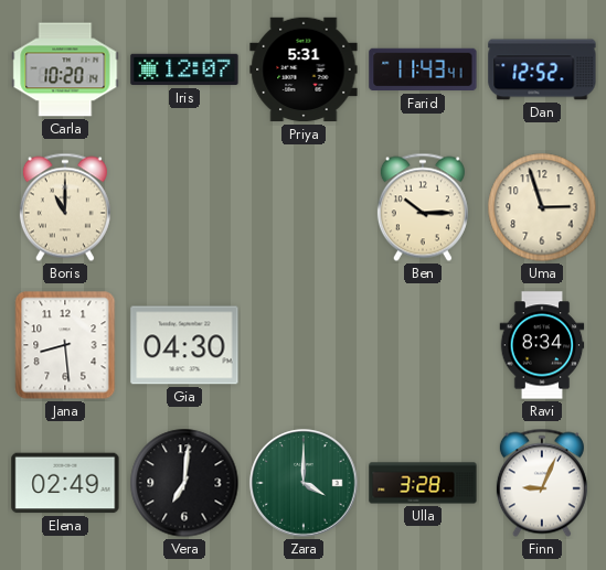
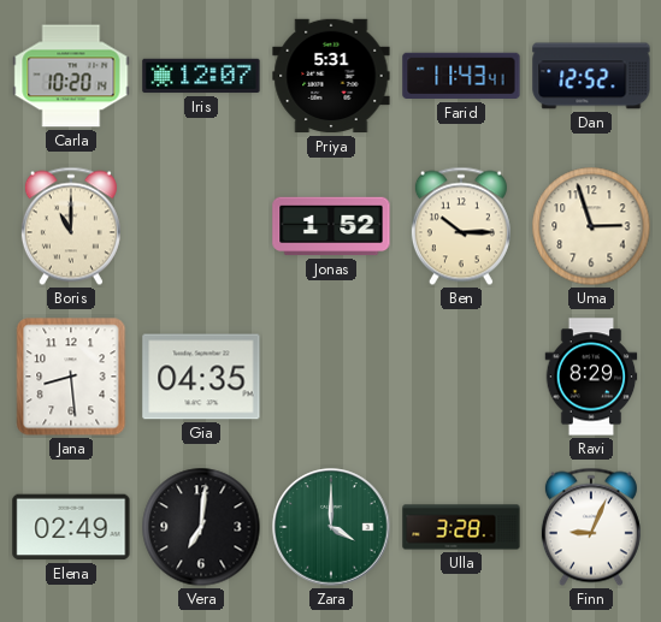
Jonas: none -> 1:52
Gia: 04:30 -> 04:35
Ravi: 8:34 -> 8:29
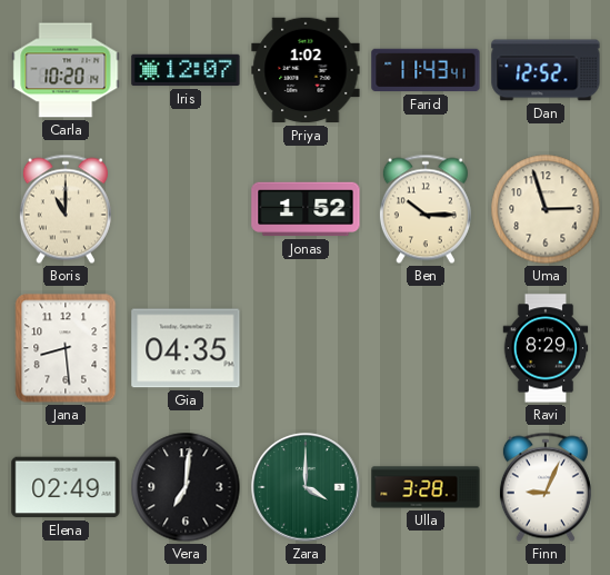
Priya: 5:31 -> 1:02
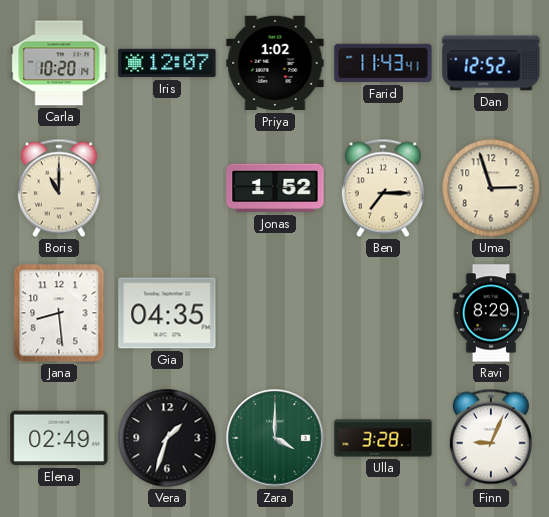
Ben: 10:15 -> 7:15
Vera: 7:01 -> 1:33
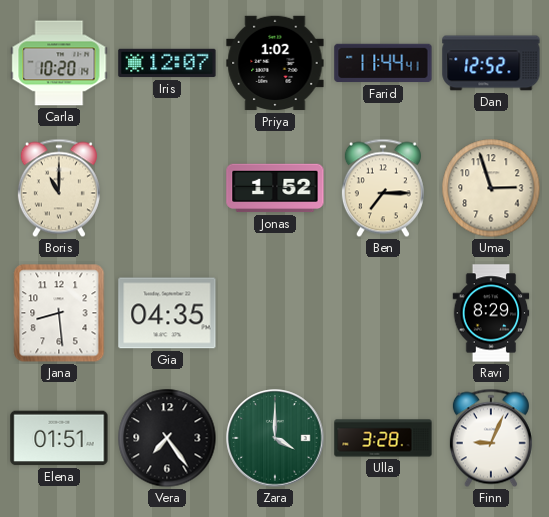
Farid: 11:43 -> 11:44
Elena: 02:49 -> 01:51
Vera: 1:33 -> 7:24
